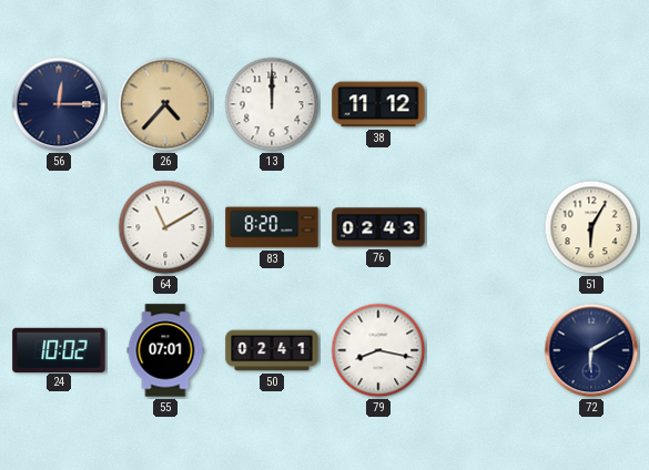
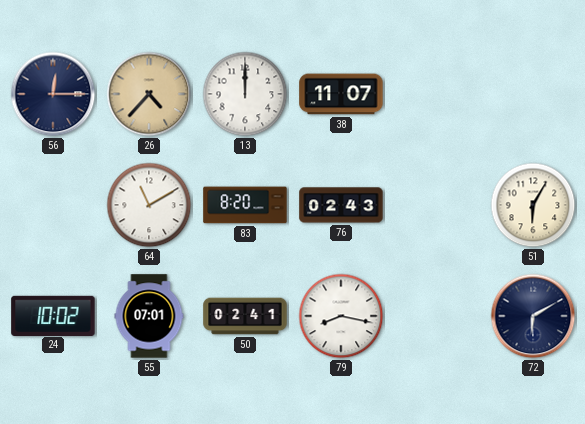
38: 11:12 -> 11:07
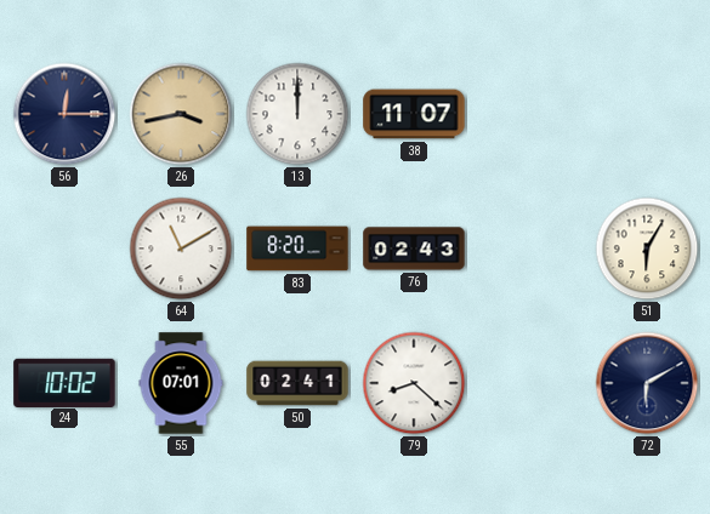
26: 4:37 -> 3:43
79: 8:17 -> 8:22
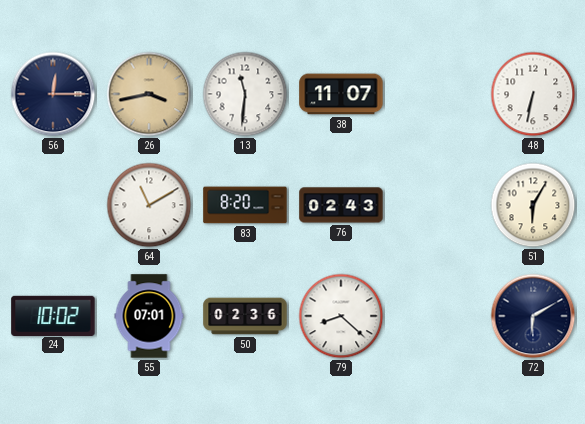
13: 12:00 -> 11:31
48: none -> 6:32
50: 02:41 -> 02:36
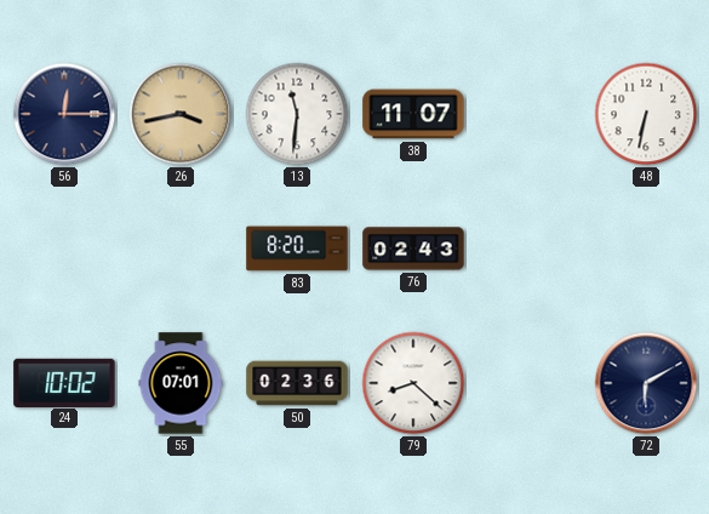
64: 11:10 -> none
51: 6:05 -> none
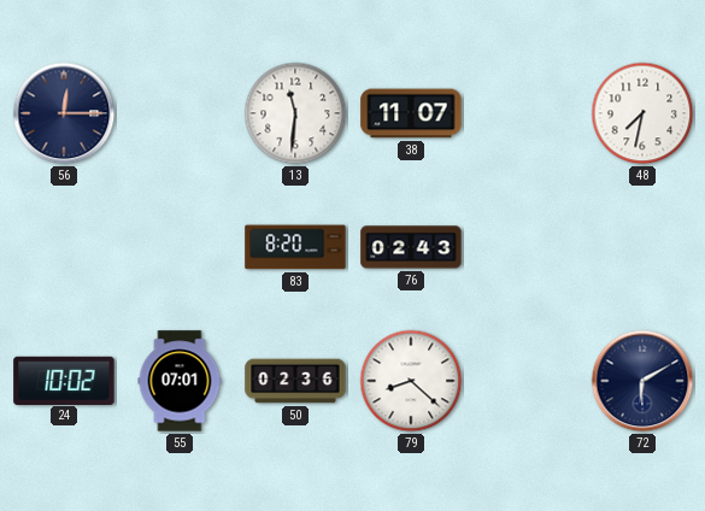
26: 3:43 -> none
48: 6:32 -> 7:32
